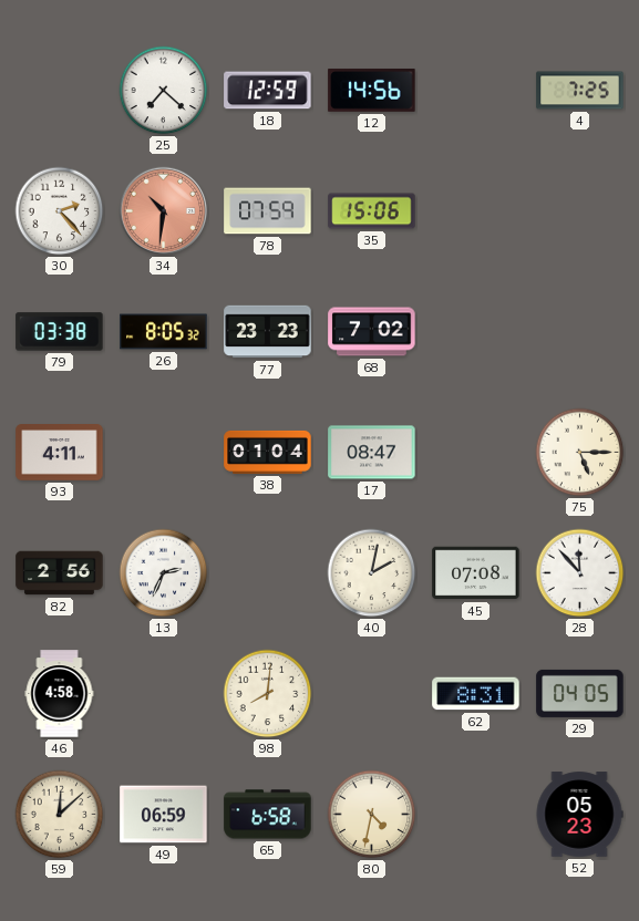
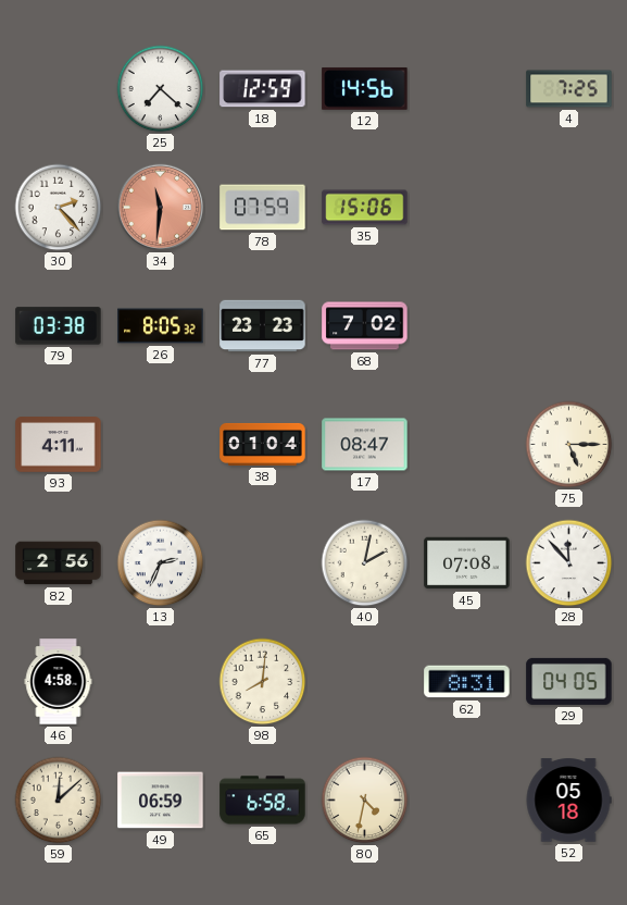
34: 10:31 -> 11:31
52: 05:23 -> 05:18
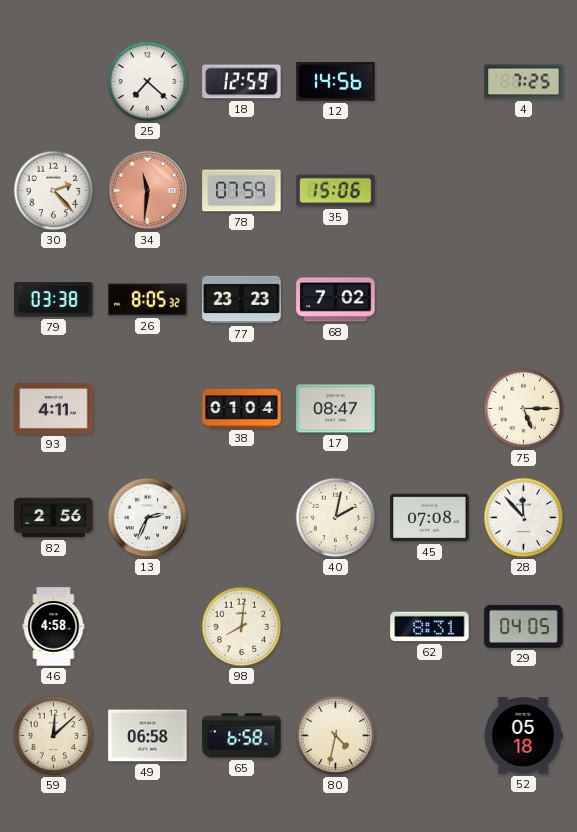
49: 06:59 -> 06:58
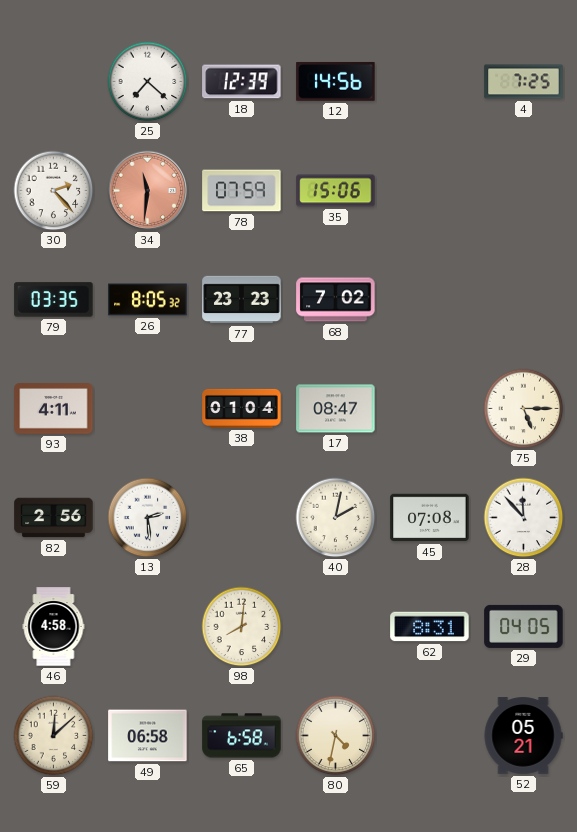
18: 12:59 -> 12:39
79: 03:38 -> 03:35
13: 2:34 -> 2:29
52: 05:18 -> 05:21
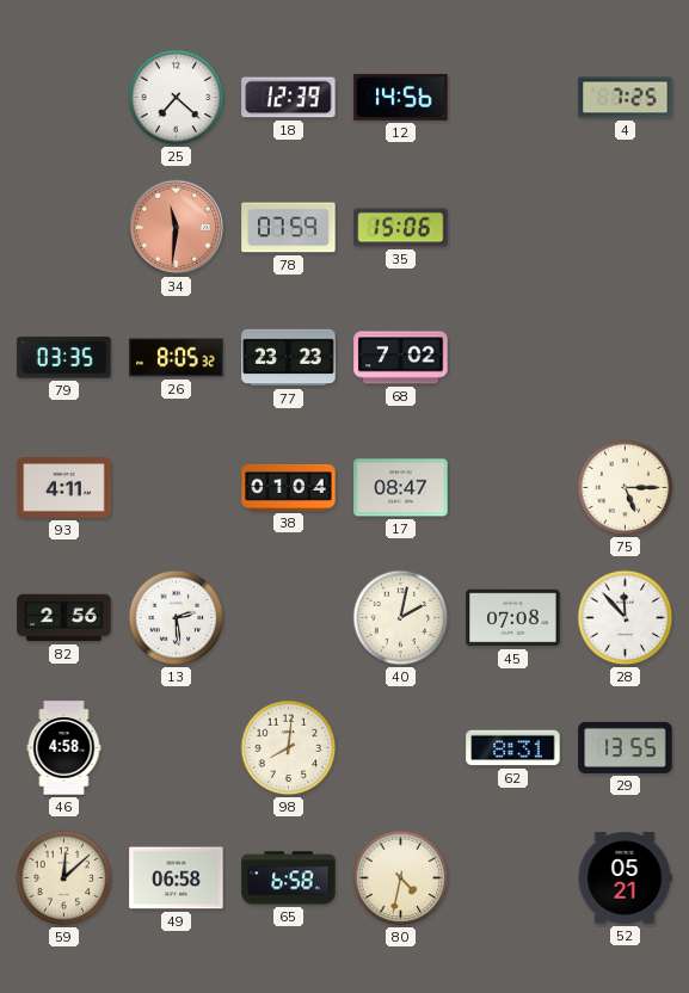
30: 2:23 -> none
29: 04:05 -> 13:55
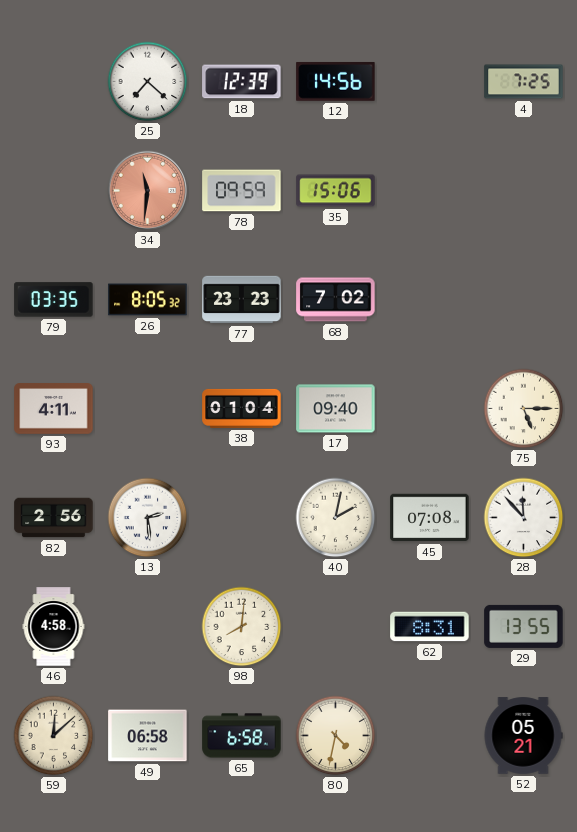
78: 07:59 -> 09:59
17: 08:47 -> 09:40
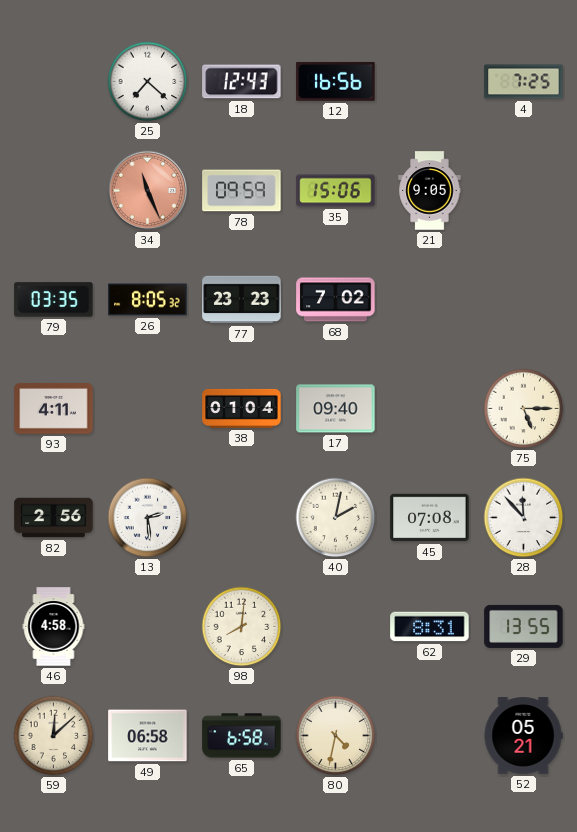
18: 12:39 -> 12:43
12: 14:56 -> 16:56
34: 11:31 -> 11:26
21: none -> 9:05
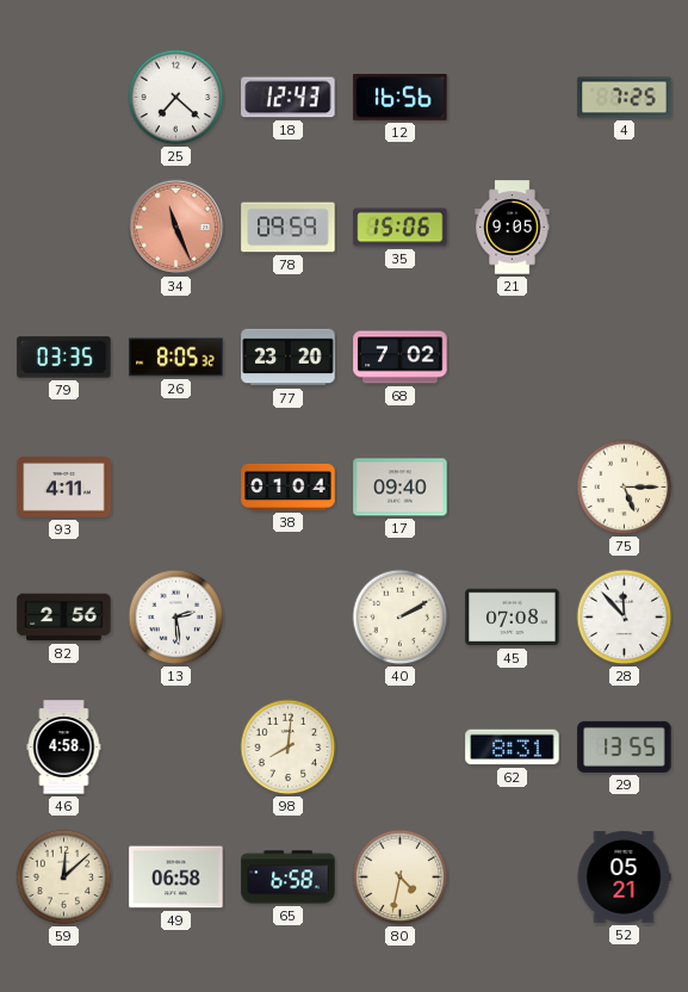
77: 23:23 -> 23:20
40: 2:02 -> 2:10
